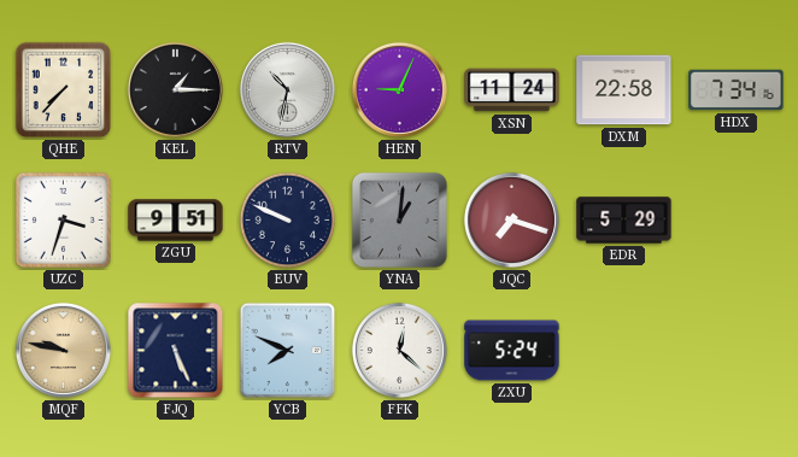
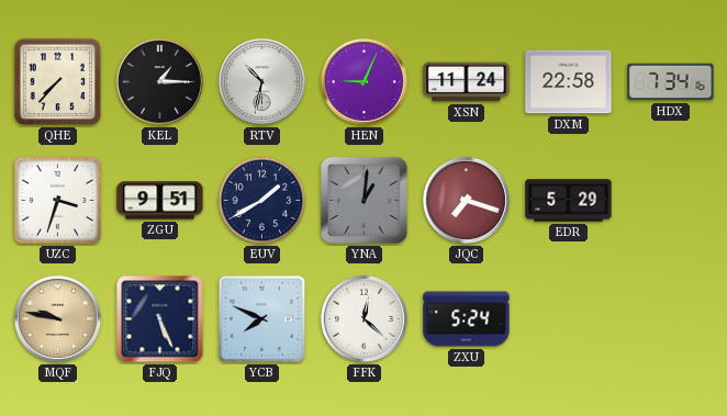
EUV: 9:49 -> 1:40
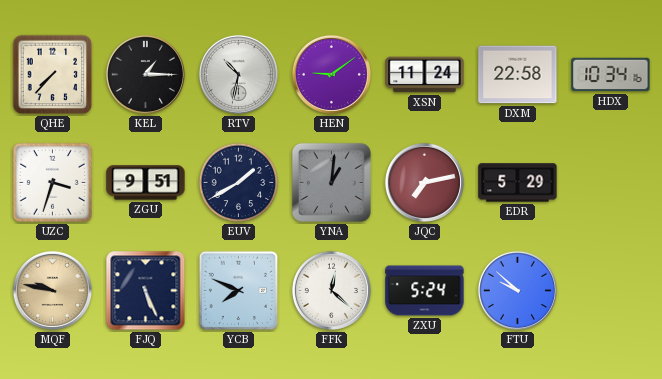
HEN: 9:04 -> 9:09
HDX: 7:34 -> 10:34
JQC: 7:18 -> 7:13
FTU: none -> 9:52
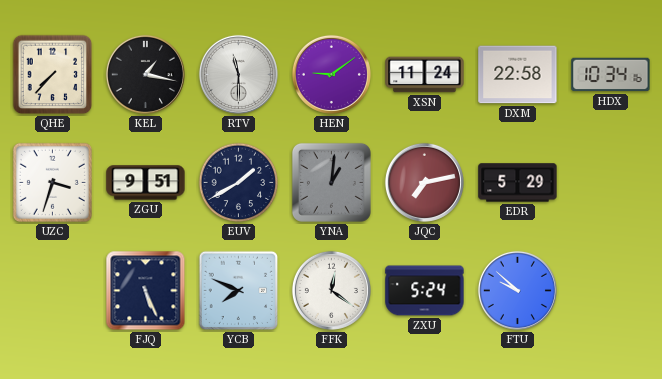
KEL: 1:15 -> 1:17
RTV: 10:32 -> 11:30
MQF: 9:47 -> none
FFK: 12:22 -> 12:21
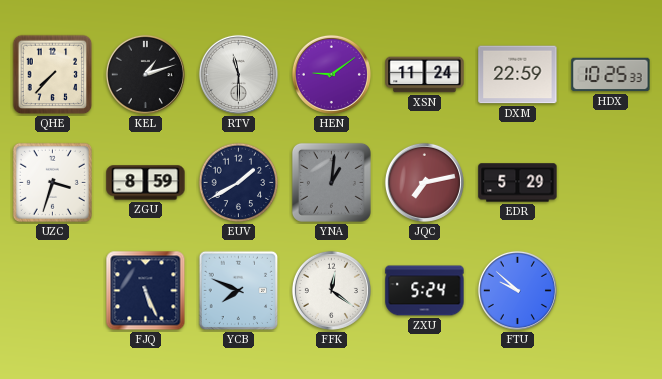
KEL: 1:17 -> 1:12
DXM: 22:58 -> 22:59
HDX: 10:34 -> 10:25
ZGU: 9:51 -> 8:59
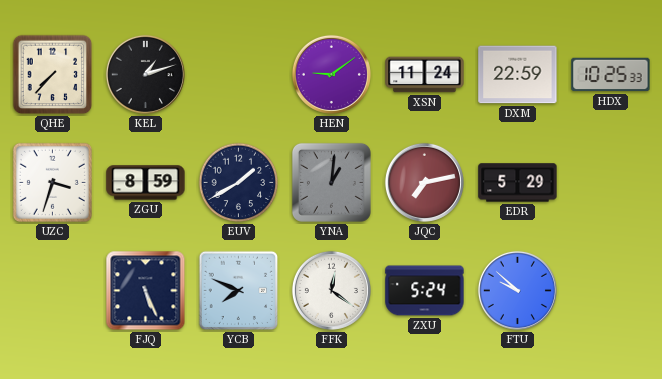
RTV: 11:30 -> none
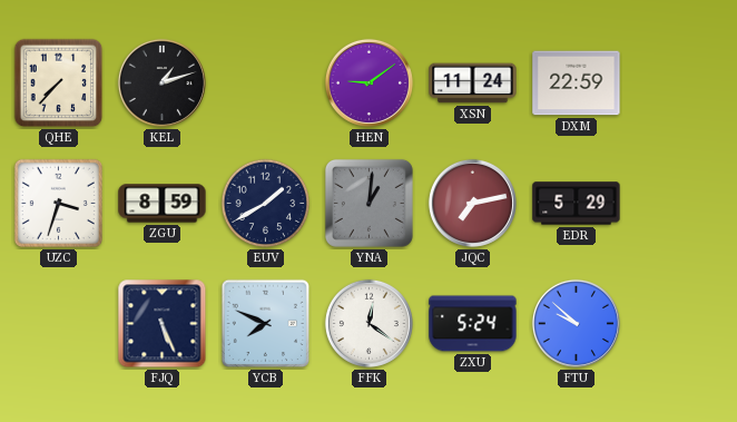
HDX: 10:25 -> none
